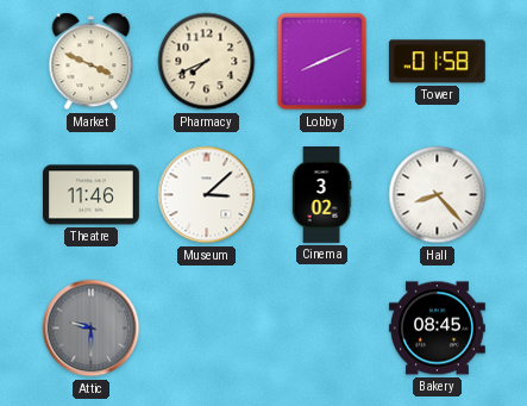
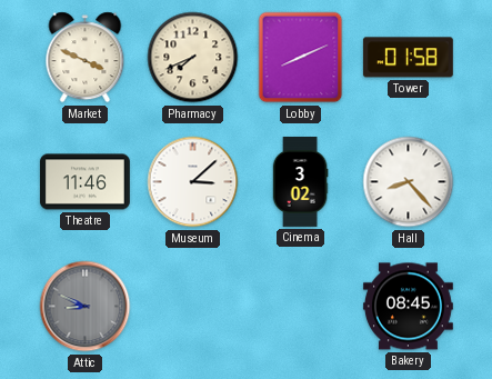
Attic: 9:30 -> 8:49
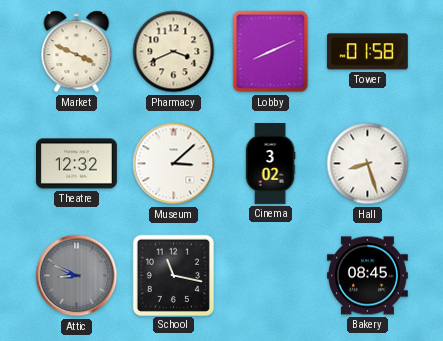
Pharmacy: 7:41 -> 3:41
Theatre: 11:46 -> 12:32
Hall: 8:23 -> 8:27
School: none -> 11:17
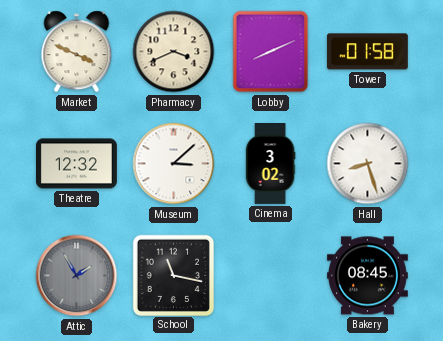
Attic: 8:49 -> 1:55
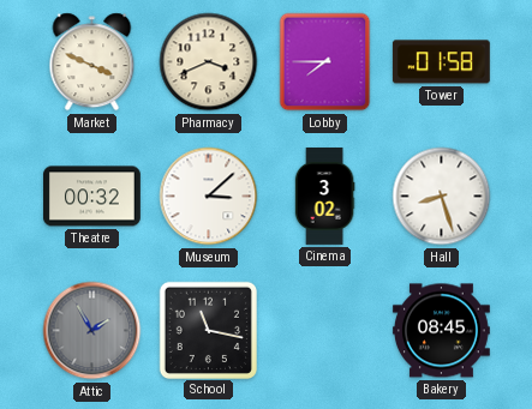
Lobby: 8:11 -> 7:45
Theatre: 12:32 -> 00:32
